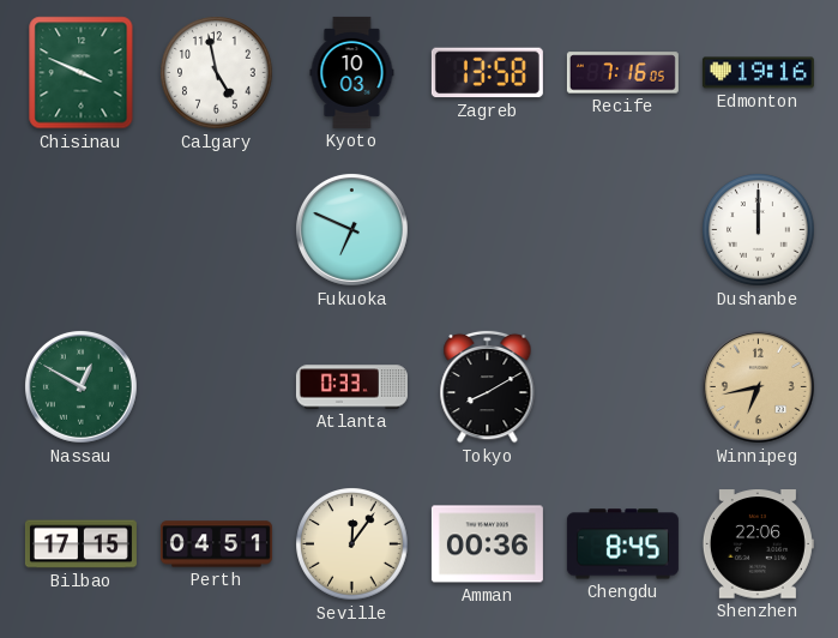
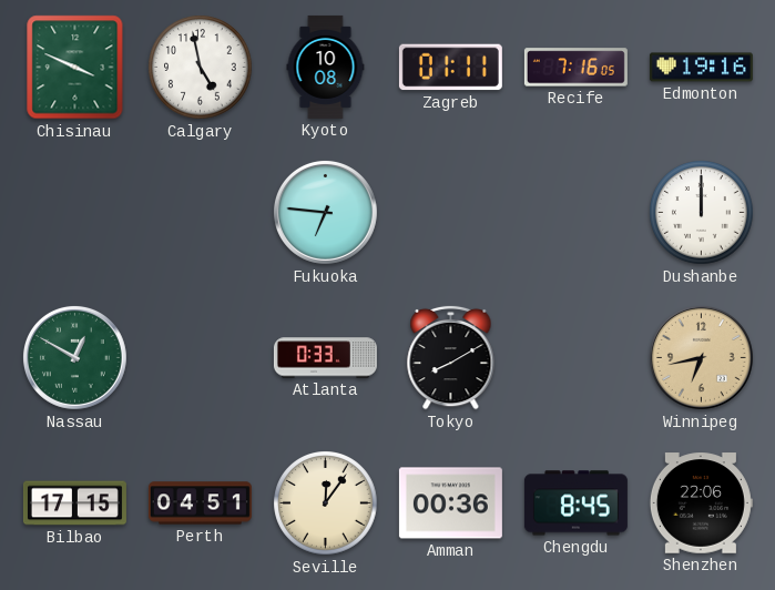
Kyoto: 10:03 -> 10:08
Zagreb: 13:58 -> 01:11
Fukuoka: 6:49 -> 6:46
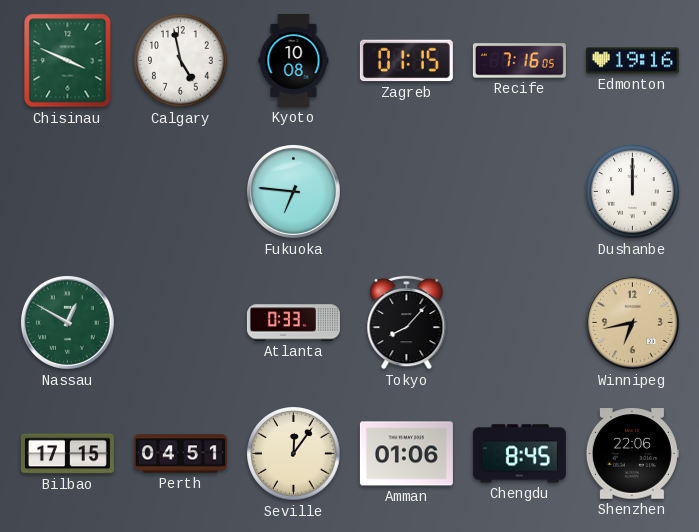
Zagreb: 01:11 -> 01:15
Tokyo: 8:10 -> 8:07
Amman: 00:36 -> 01:06
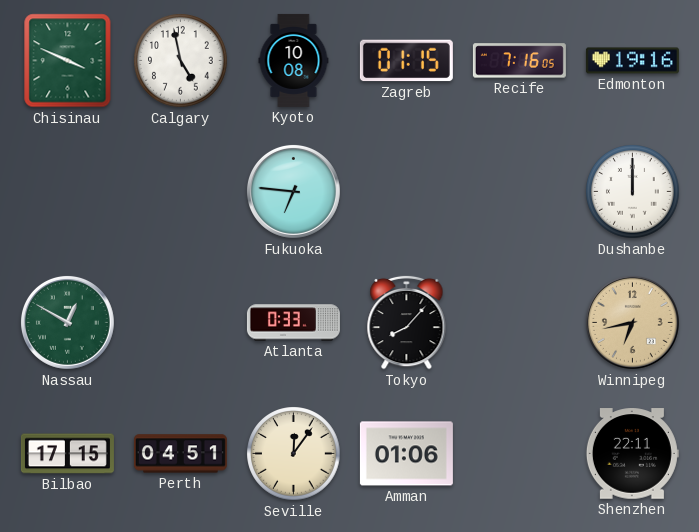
Chengdu: 8:45 -> none
Shenzhen: 22:06 -> 22:11
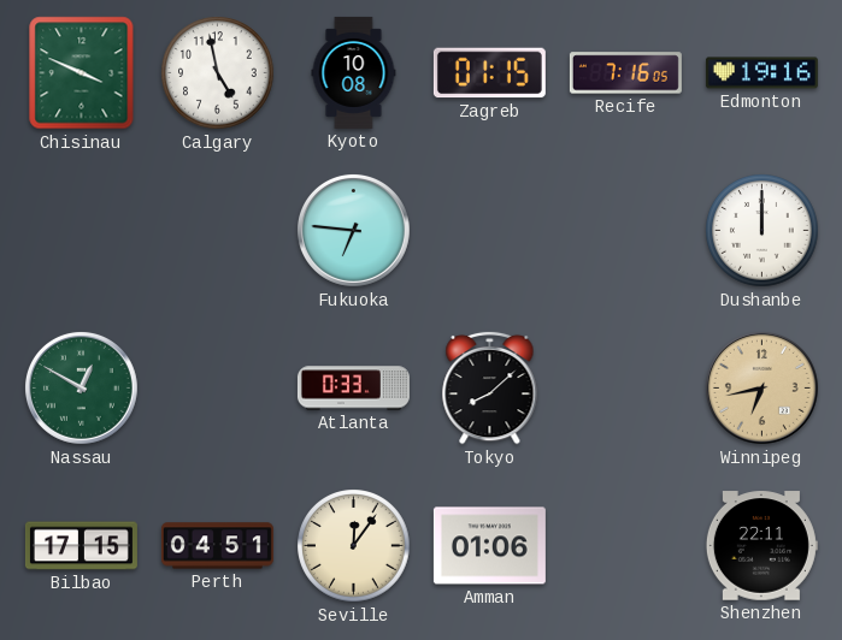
Tokyo: 8:07 -> 8:08
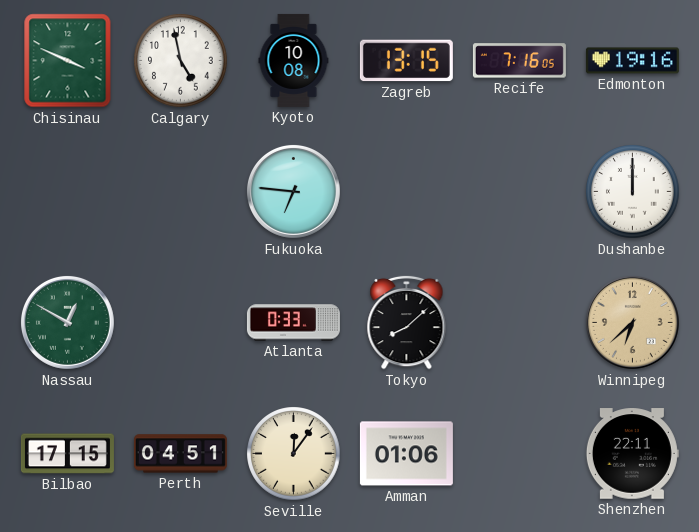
Zagreb: 01:15 -> 13:15
Winnipeg: 6:43 -> 6:38
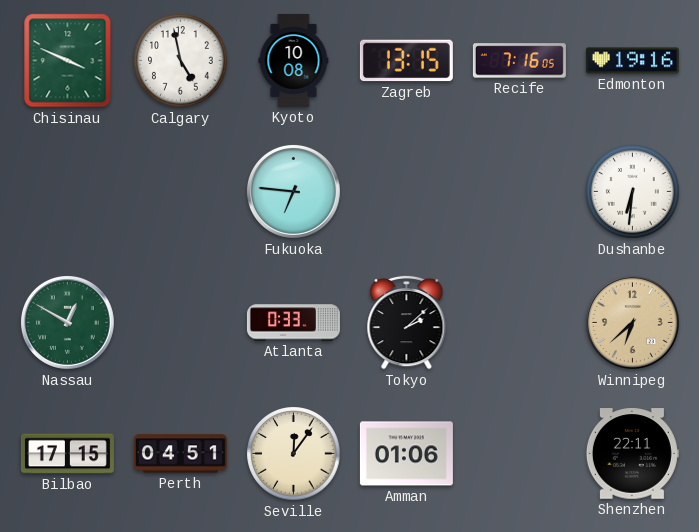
Dushanbe: 12:00 -> 6:31
Tokyo: 8:08 -> 2:08
